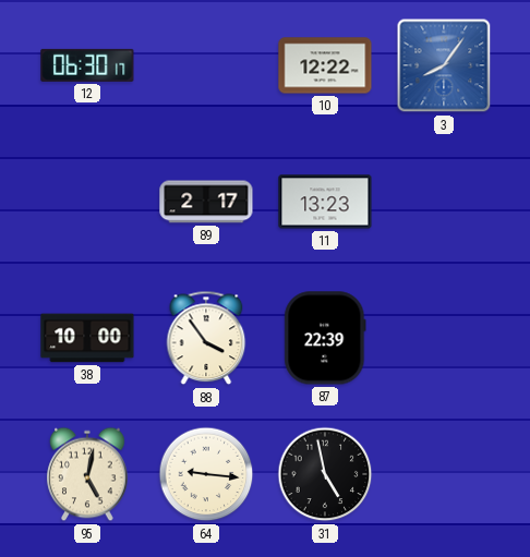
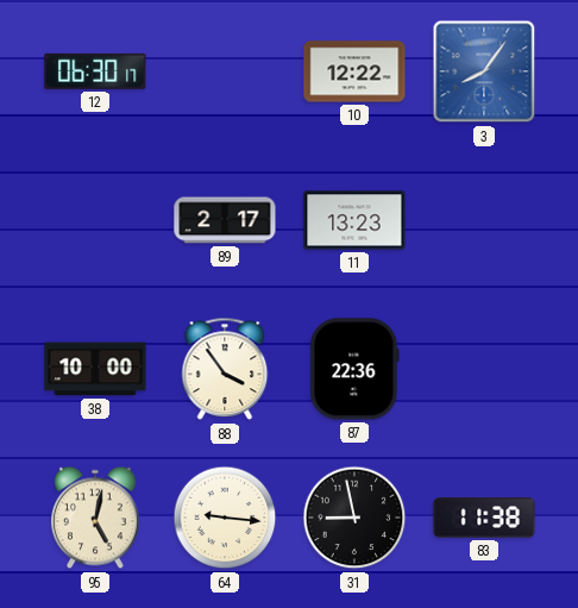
87: 22:39 -> 22:36
31: 4:58 -> 8:58
83: none -> 11:38
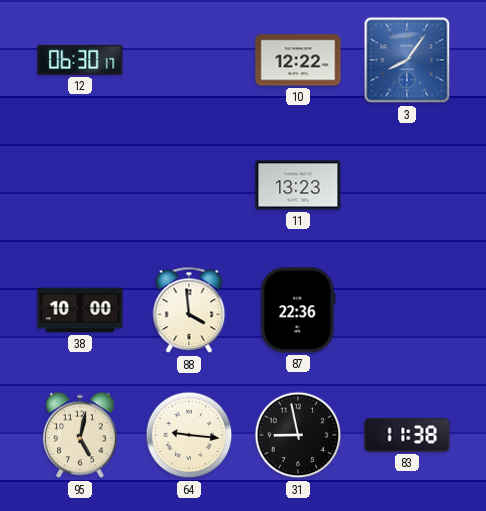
89: 2:17 -> none
88: 3:54 -> 3:59
